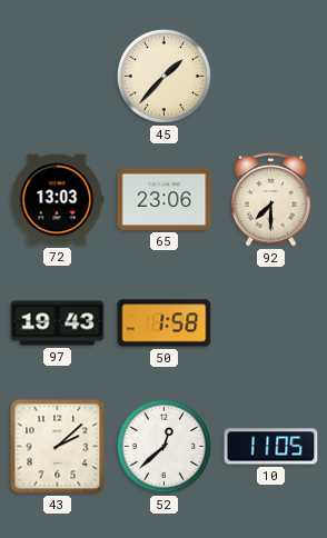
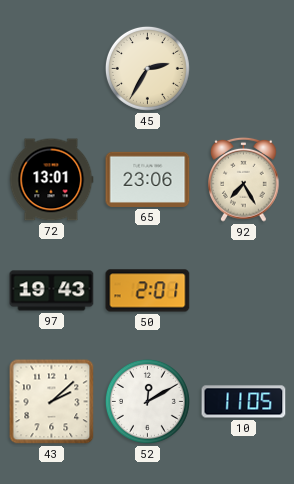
45: 1:37 -> 2:35
72: 13:03 -> 13:01
92: 7:30 -> 7:25
50: 1:58 -> 2:01
52: 12:38 -> 12:10
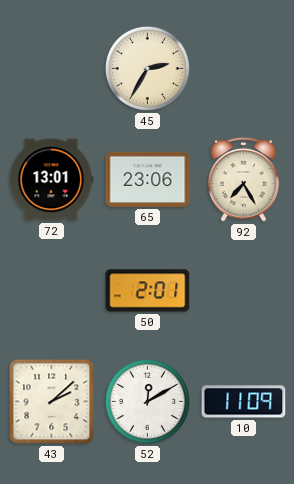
97: 19:43 -> none
10: 11:05 -> 11:09
